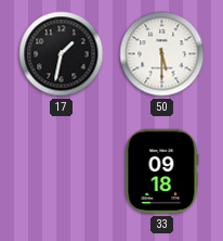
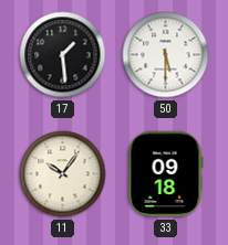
17: 1:32 -> 1:29
11: none -> 10:06
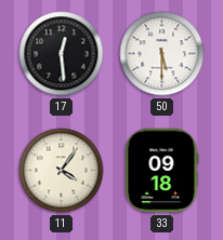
17: 1:29 -> 12:29
11: 10:06 -> 4:06
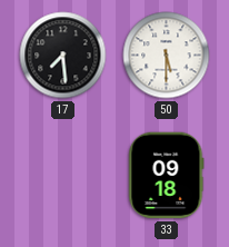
17: 12:29 -> 7:29
11: 4:06 -> none
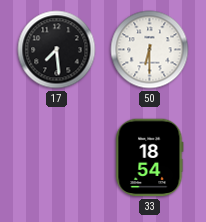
50: 5:30 -> 6:30
33: 09:18 -> 18:54
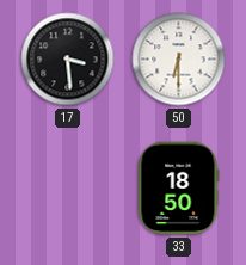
17: 7:29 -> 3:29
33: 18:54 -> 18:50
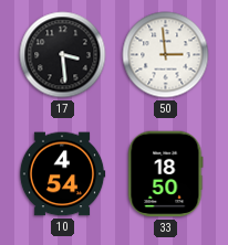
50: 6:30 -> 2:59
10: none -> 4:54
